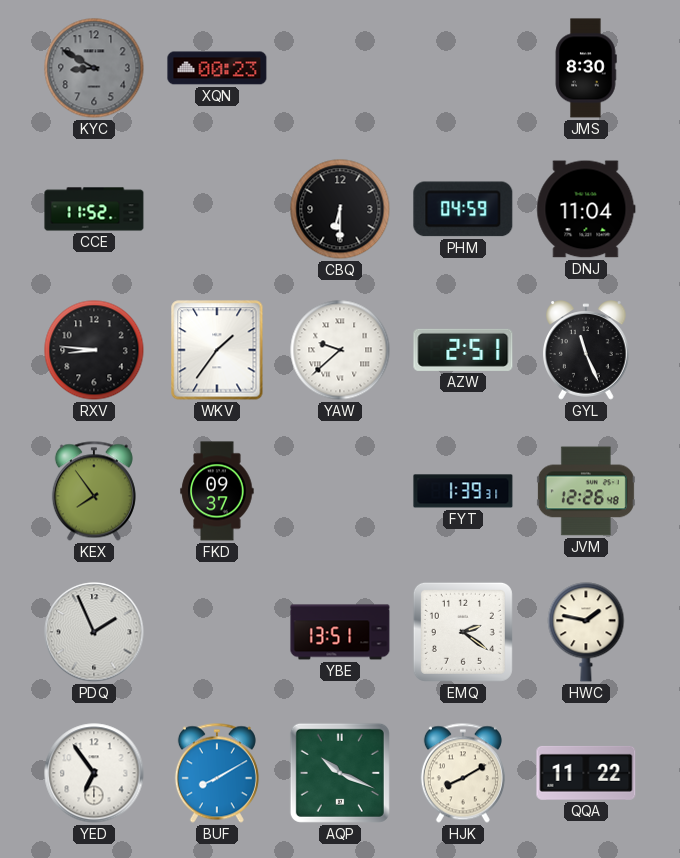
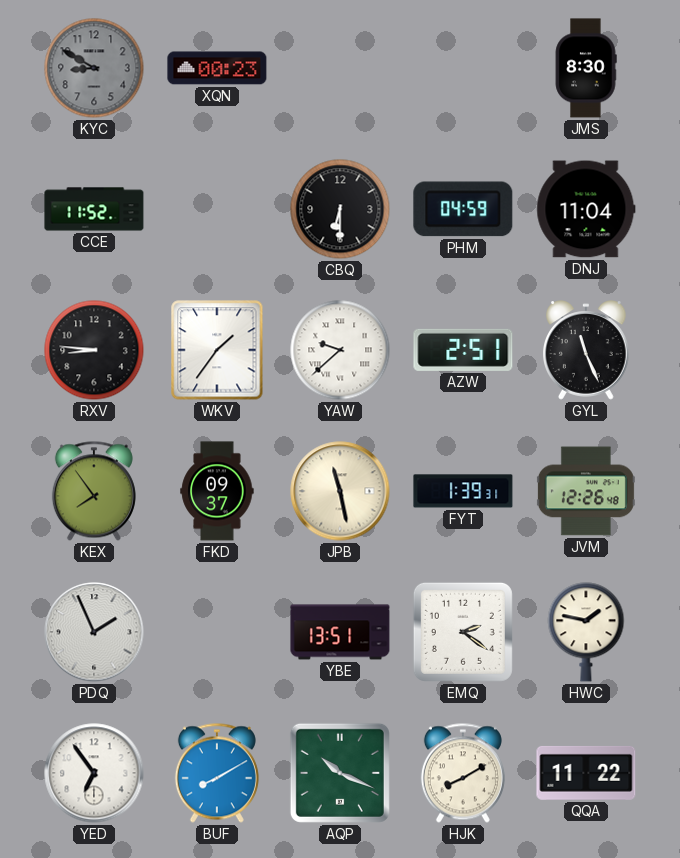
JPB: none -> 11:28
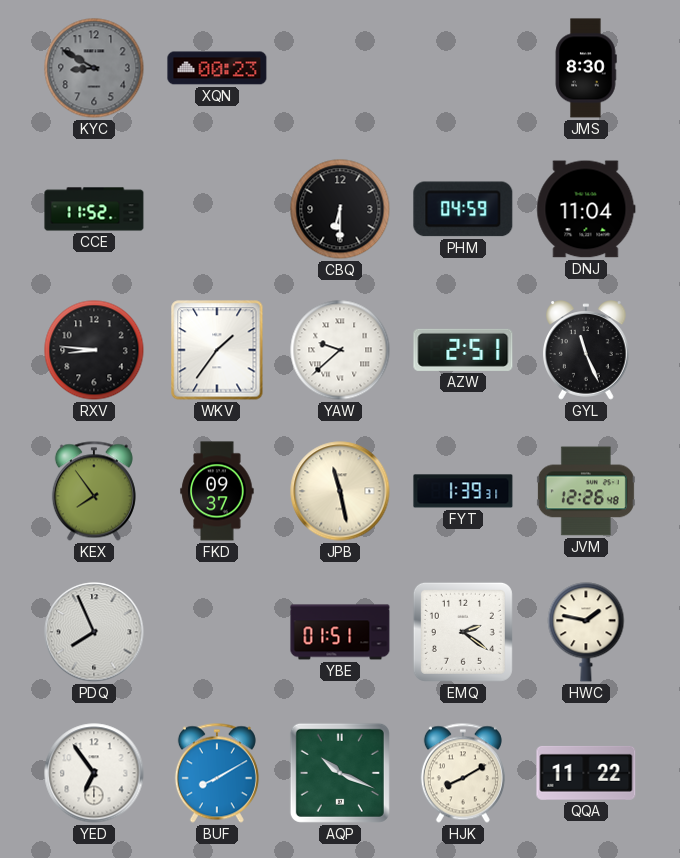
PDQ: 1:56 -> 7:56
YBE: 13:51 -> 01:51
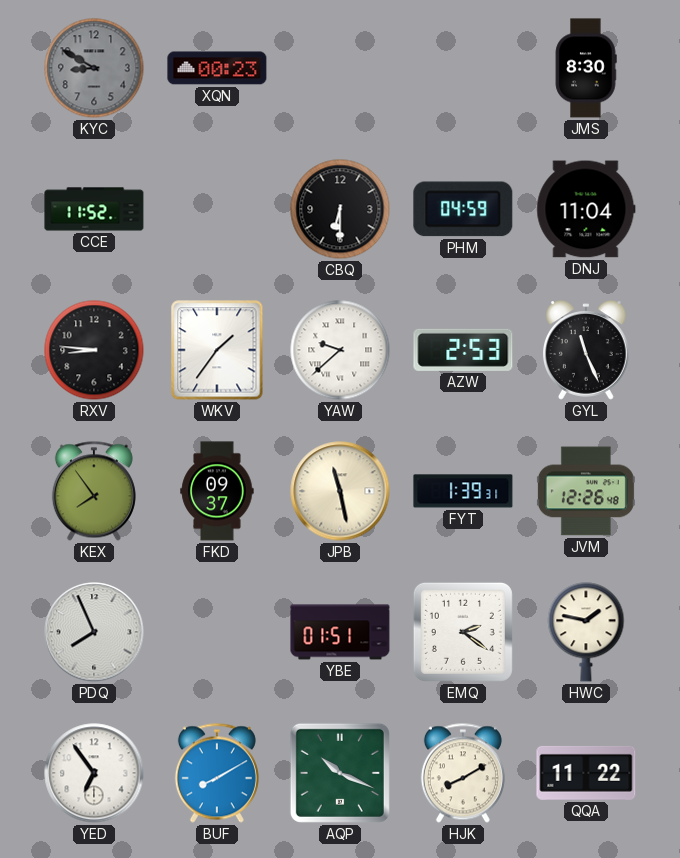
AZW: 2:51 -> 2:53
